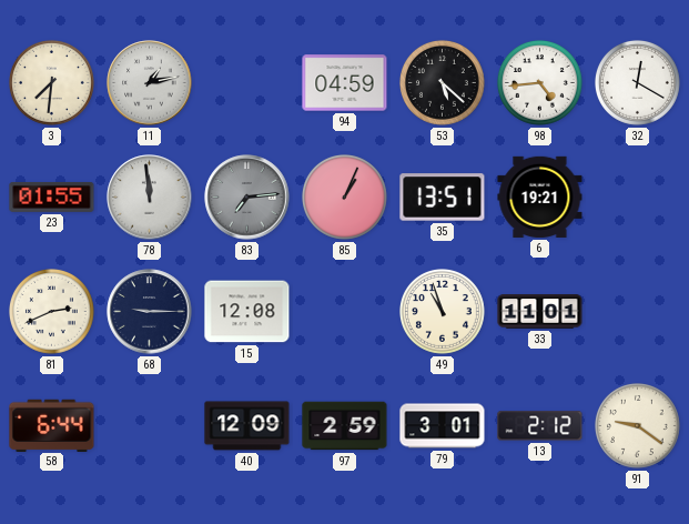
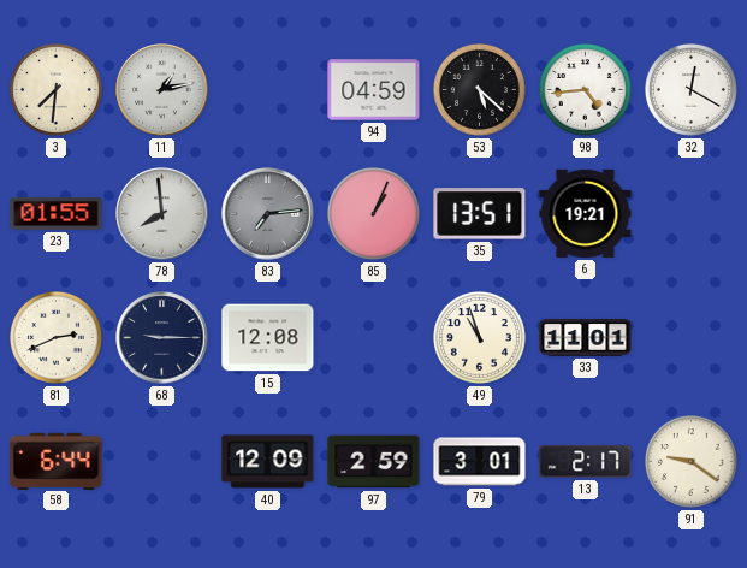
78: 11:59 -> 7:59
13: 2:12 -> 2:17
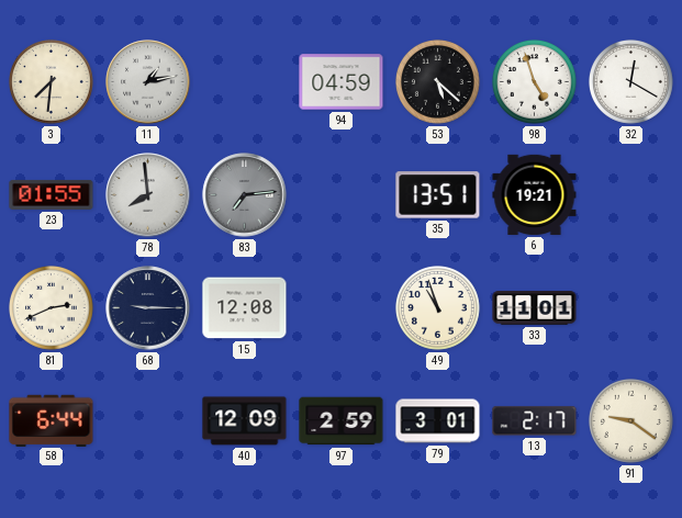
98: 4:44 -> 4:57
85: 1:04 -> none
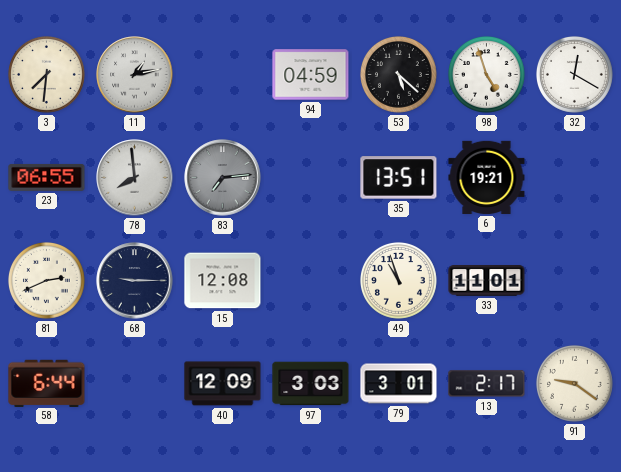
23: 01:55 -> 06:55
97: 2:59 -> 3:03
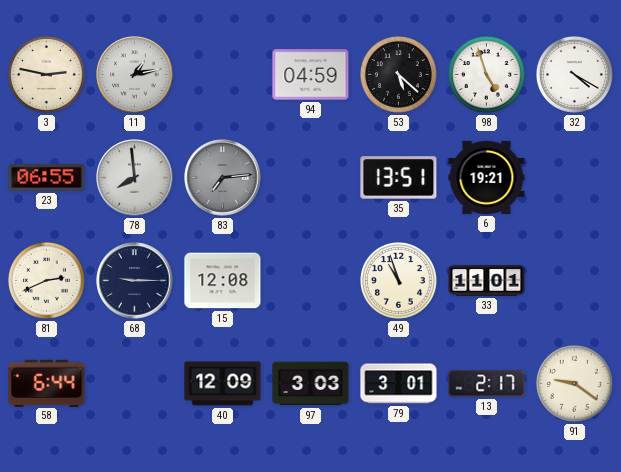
3: 7:31 -> 2:47
32: 12:20 -> 4:20
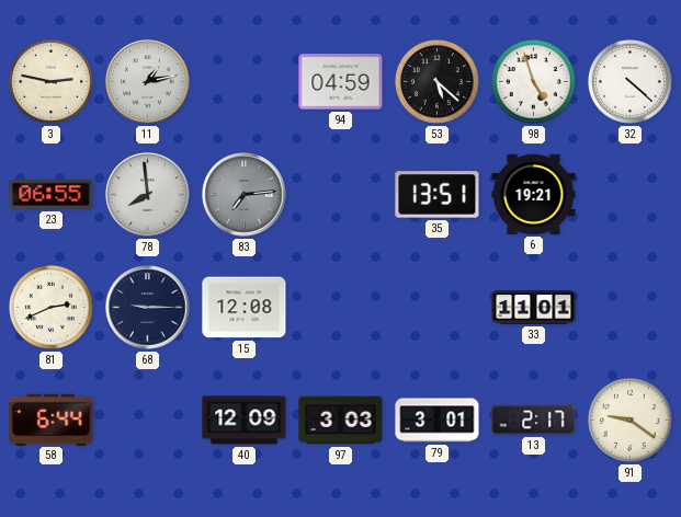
32: 4:20 -> 4:22
49: 10:57 -> none
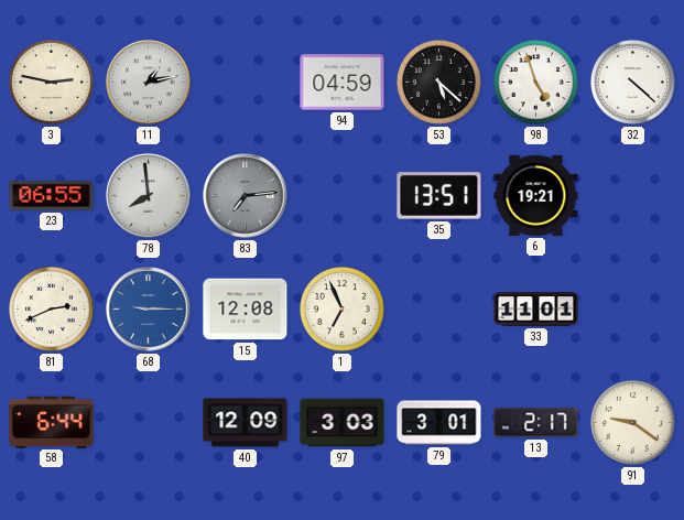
68 dial: navy -> blue
1: none -> 6:56
